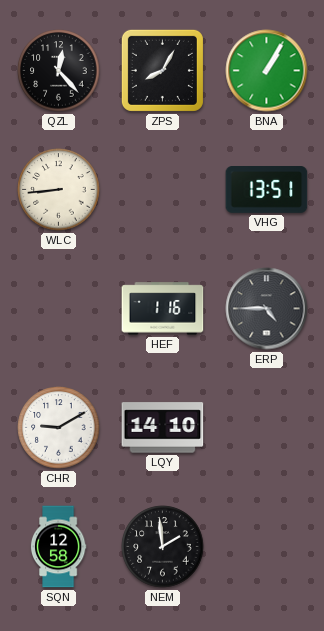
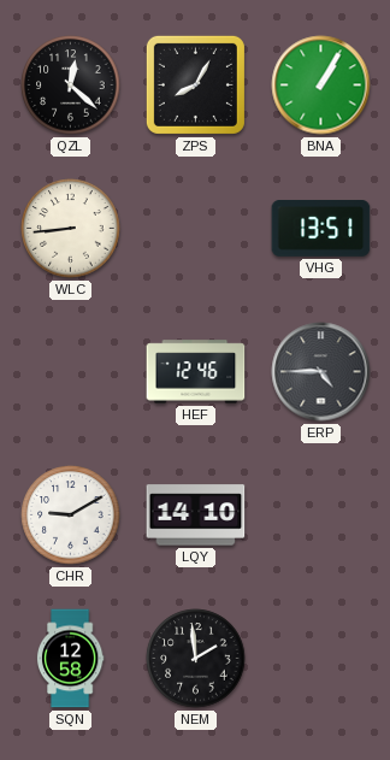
QZL: 12:23 -> 12:22
HEF: 1:16 -> 12:46
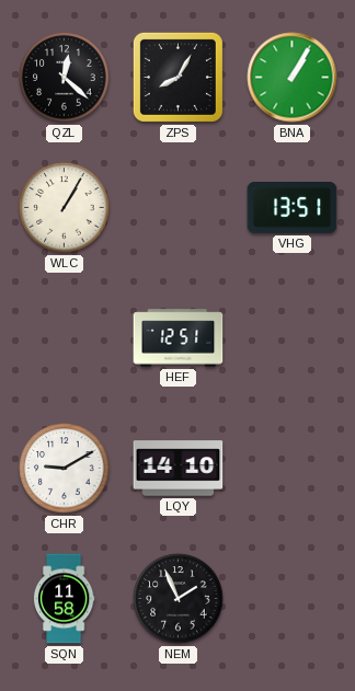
WLC: 8:44 -> 1:05
HEF: 12:46 -> 12:51
ERP: 4:45 -> none
SQN: 12:58 -> 11:58
NEM: 1:59 -> 1:56
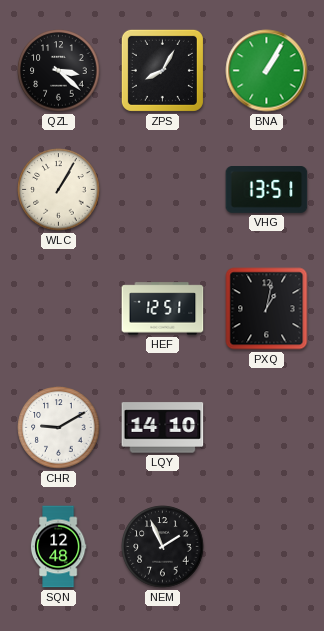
QZL: 12:22 -> 3:22
PXQ: none -> 1:02
SQN: 11:58 -> 12:48
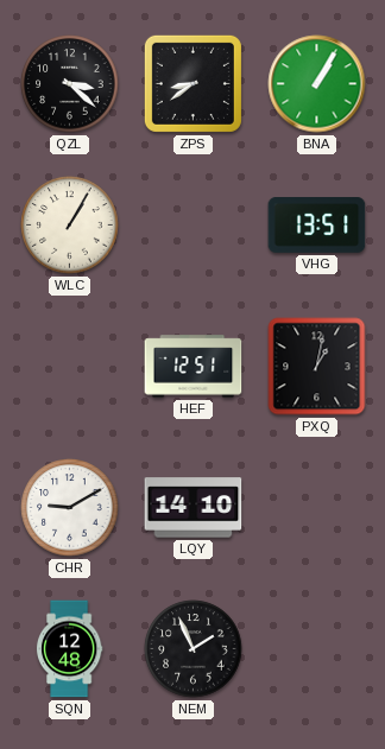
ZPS: 8:05 -> 8:39
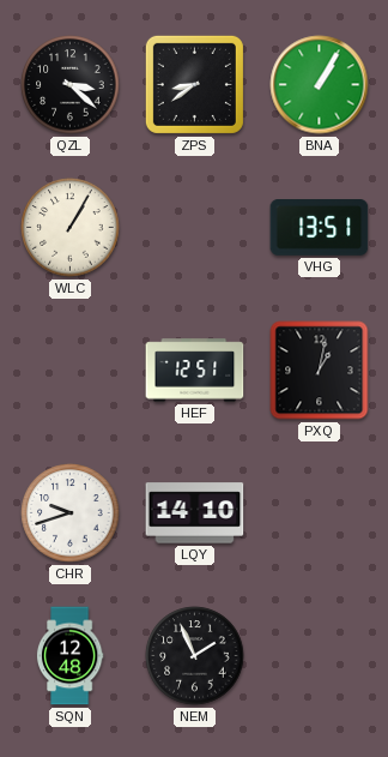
CHR: 9:10 -> 9:42
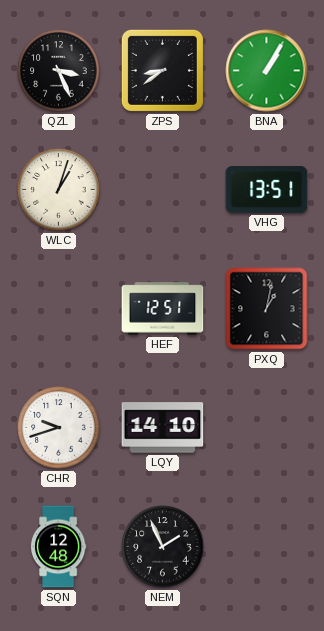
QZL: 3:22 -> 3:26
WLC: 1:05 -> 1:03
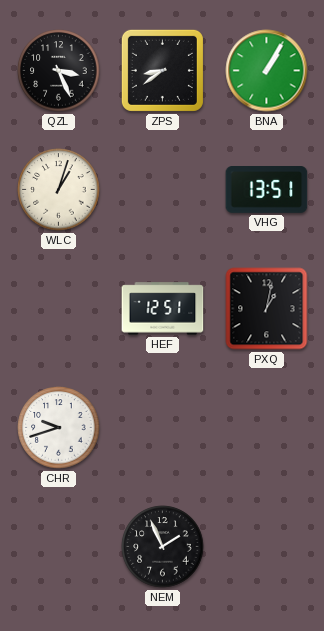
LQY: 14:10 -> none
SQN: 12:48 -> none
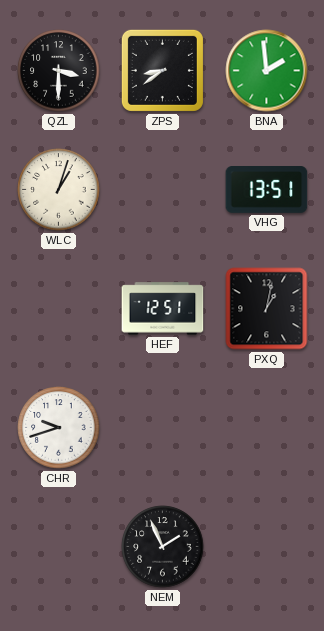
QZL: 3:26 -> 3:30
BNA: 1:05 -> 1:59
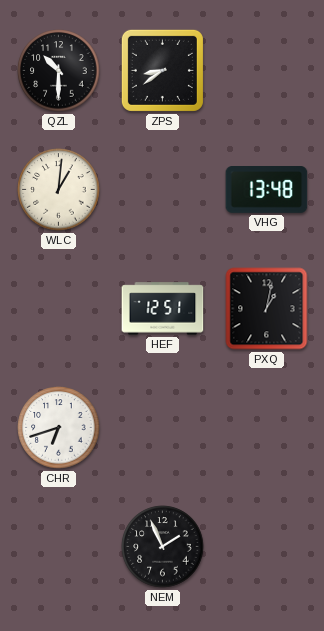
QZL: 3:30 -> 10:30
BNA: 1:59 -> none
WLC: 1:03 -> 1:01
VHG: 13:51 -> 13:48
CHR: 9:42 -> 6:42
